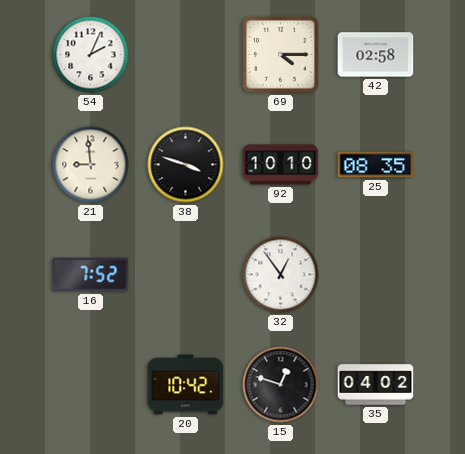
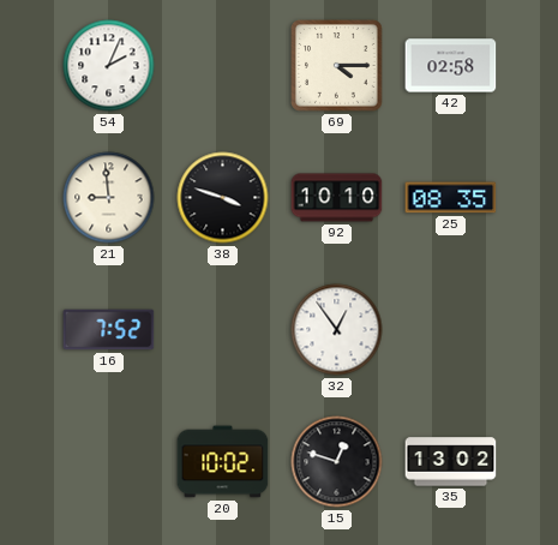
20: 10:42 -> 10:02
35: 04:02 -> 13:02
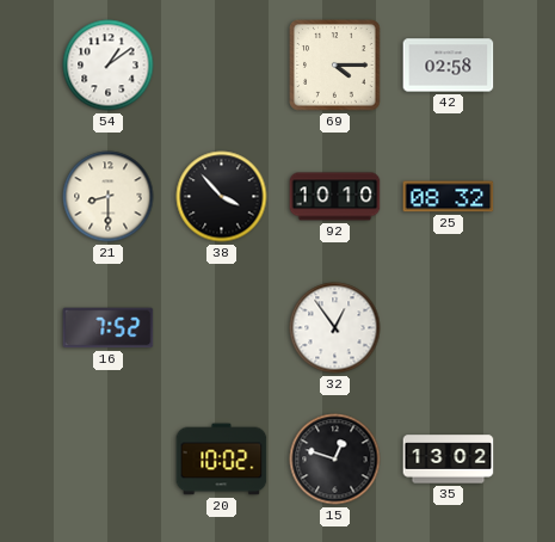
54: 2:04 -> 1:09
21: 8:59 -> 8:30
38: 3:48 -> 3:53
25: 08:35 -> 08:32
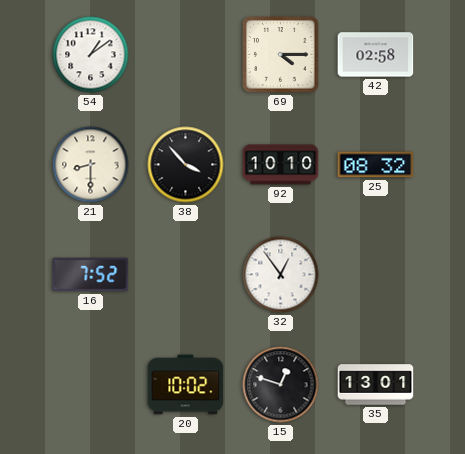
35: 13:02 -> 13:01
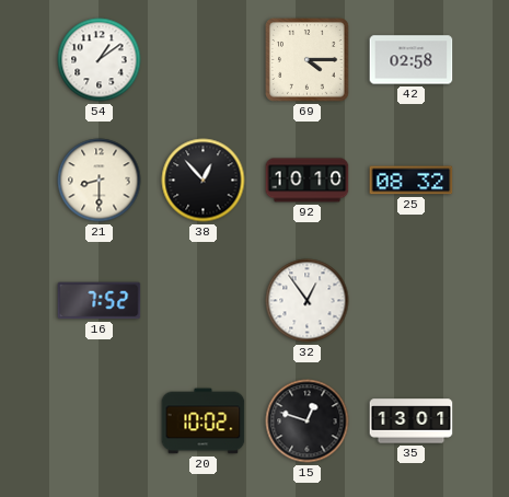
38: 3:53 -> 12:53
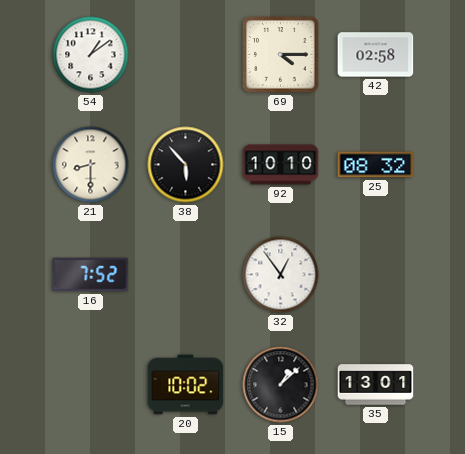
38: 12:53 -> 5:53
15: 12:48 -> 1:08
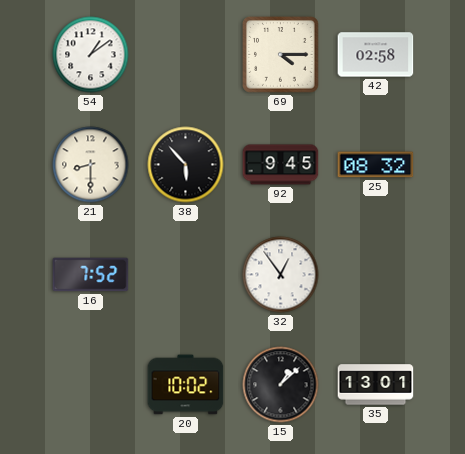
92: 10:10 -> 9:45
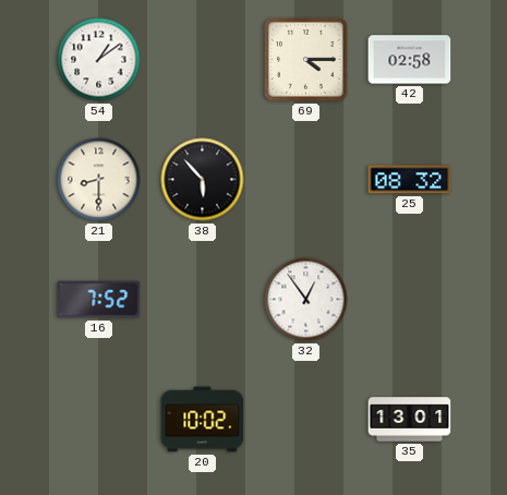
92: 9:45 -> none
15: 1:08 -> none
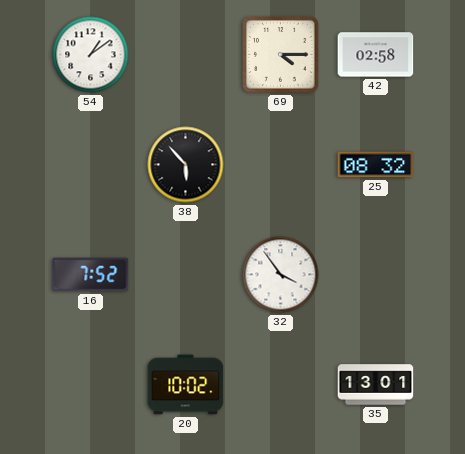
21: 8:30 -> none
32: 12:54 -> 3:54
